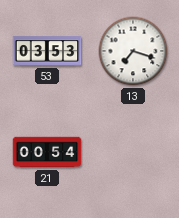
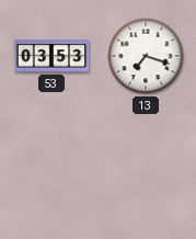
21: 00:54 -> none
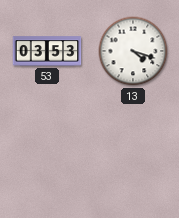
13: 7:18 -> 4:18
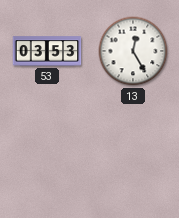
13: 4:18 -> 12:25
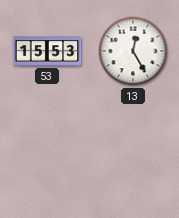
53: 03:53 -> 15:53
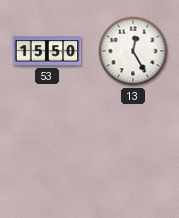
53: 15:53 -> 15:50
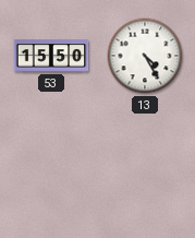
13: 12:25 -> 4:25
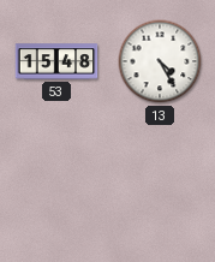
53: 15:50 -> 15:48
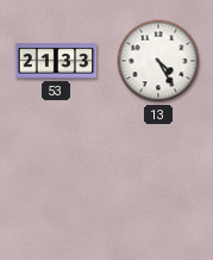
53: 15:48 -> 21:33
